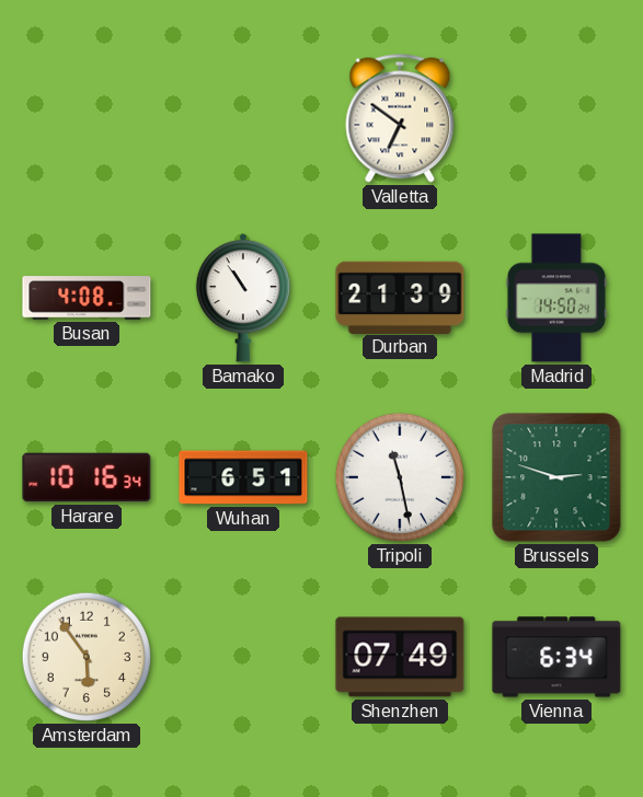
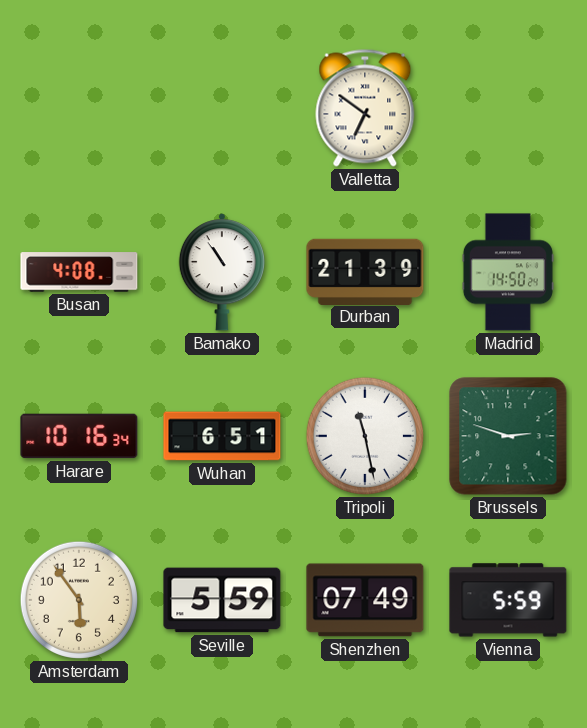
Seville: none -> 5:59
Vienna: 6:34 -> 5:59
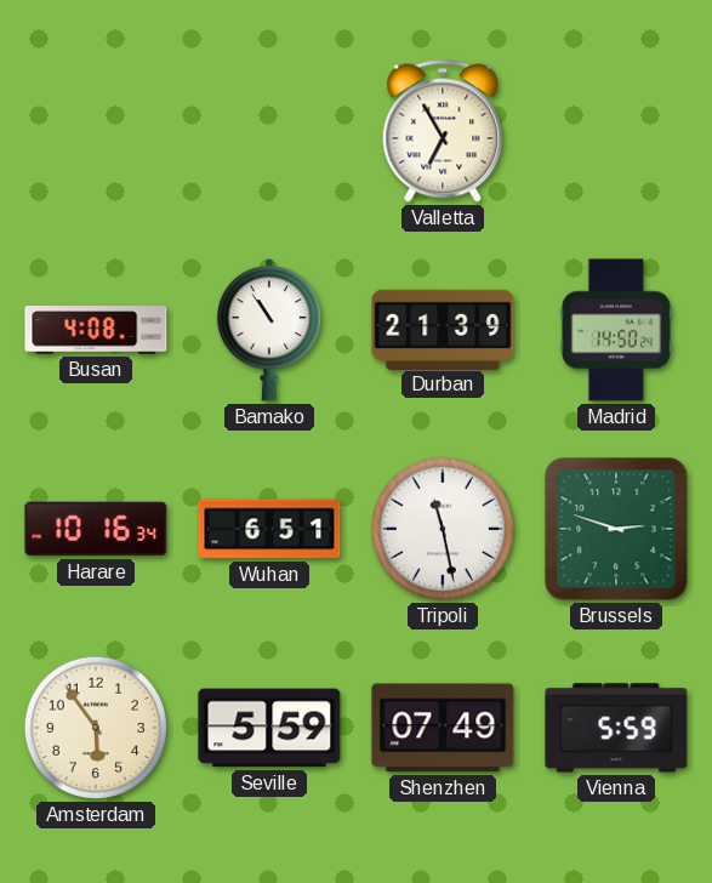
Valletta: 6:51 -> 6:55
